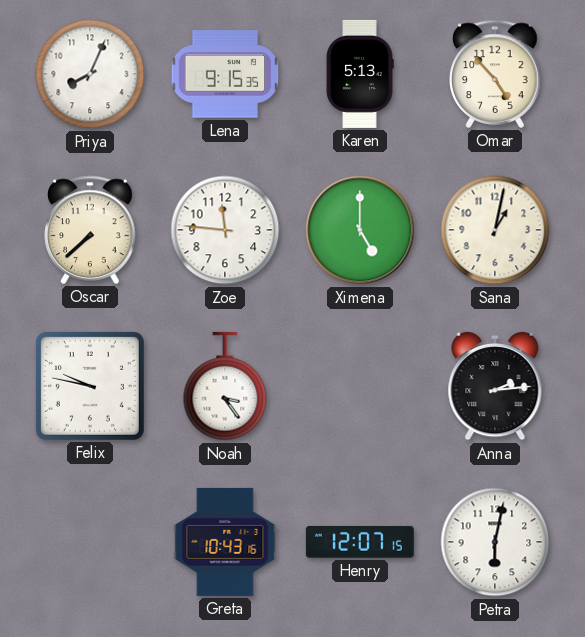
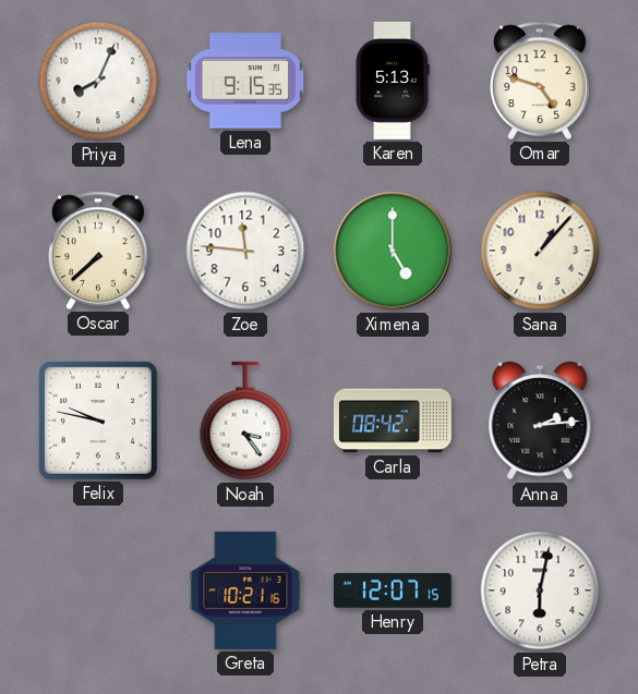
Omar: 4:53 -> 4:48
Sana: 1:02 -> 1:07
Carla: none -> 08:42
Greta: 10:43 -> 10:21
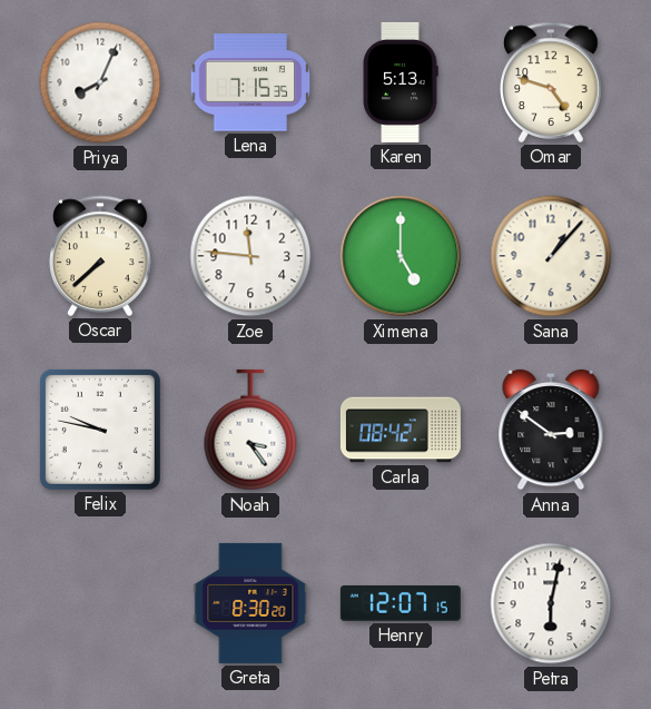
Lena: 9:15 -> 7:15
Anna: 2:14 -> 2:51
Greta: 10:21 -> 8:30
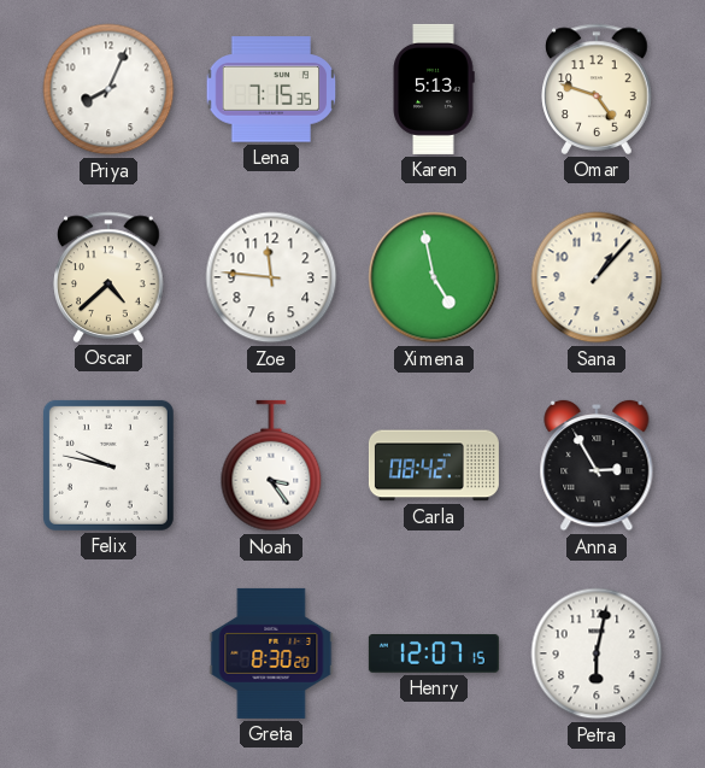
Oscar: 7:38 -> 4:38
Ximena: 5:00 -> 4:58
Anna: 2:51 -> 2:55
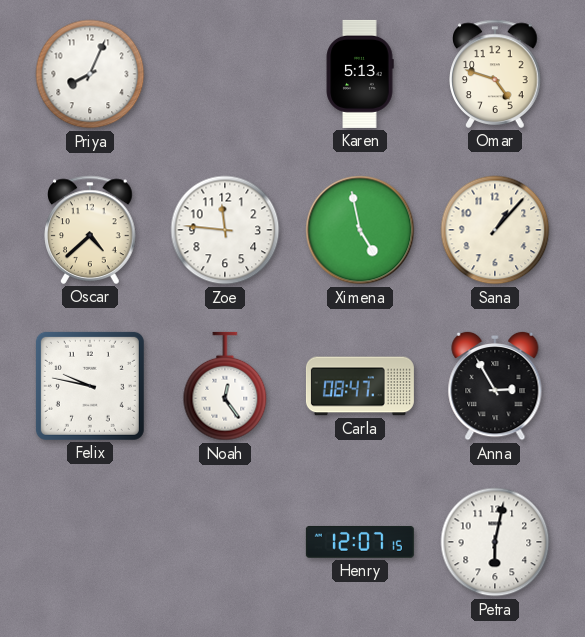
Lena: 7:15 -> none
Noah: 3:24 -> 12:24
Carla: 08:42 -> 08:47
Greta: 8:30 -> none
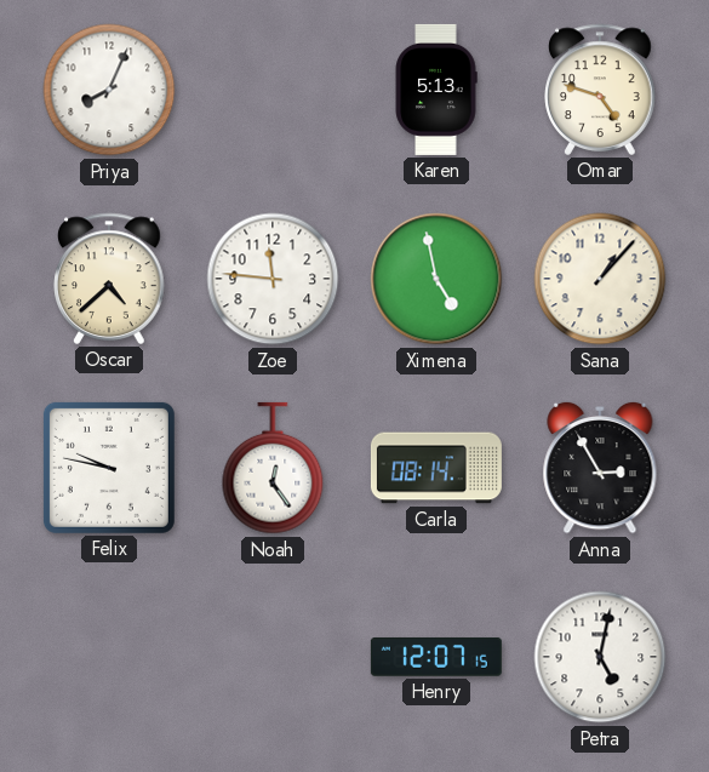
Carla: 08:47 -> 08:14
Petra: 6:02 -> 5:02
